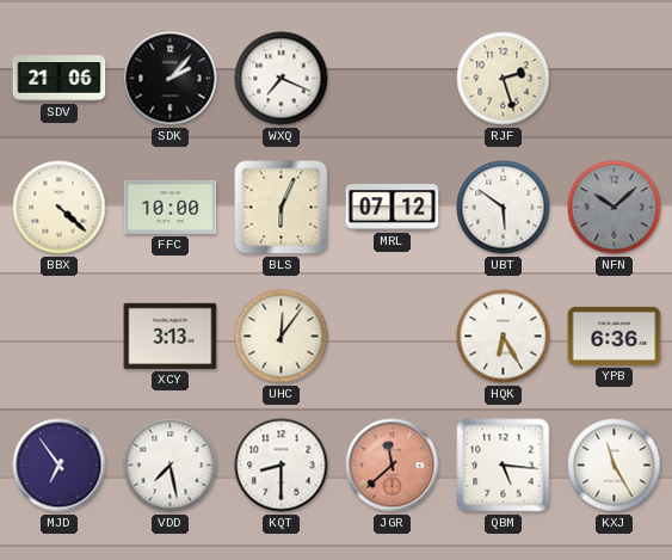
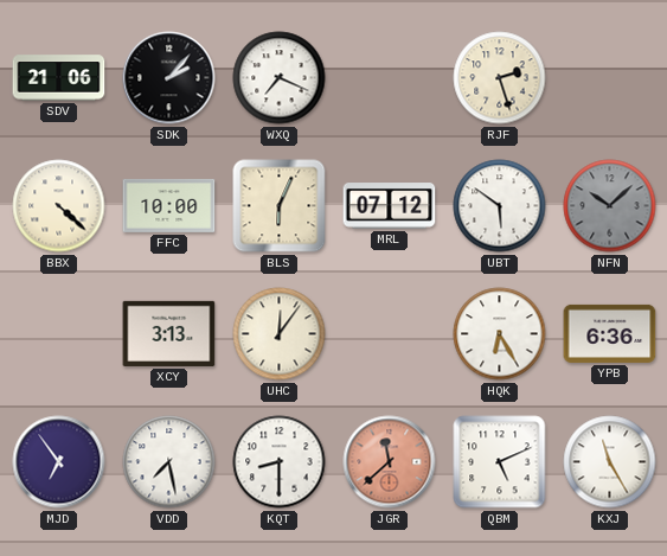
QBM: 5:16 -> 5:11
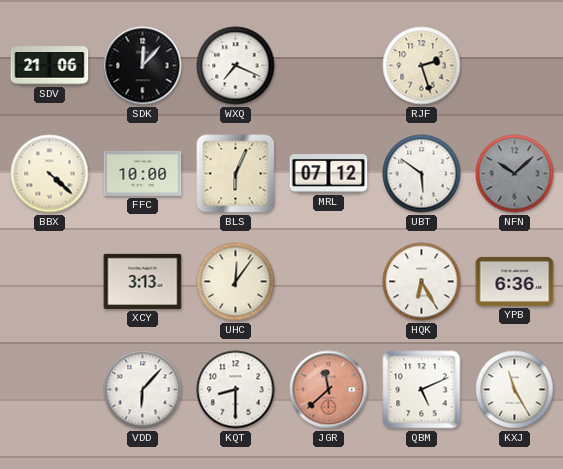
SDK: 2:07 -> 12:07
MJD: 6:54 -> none
VDD: 7:28 -> 6:07
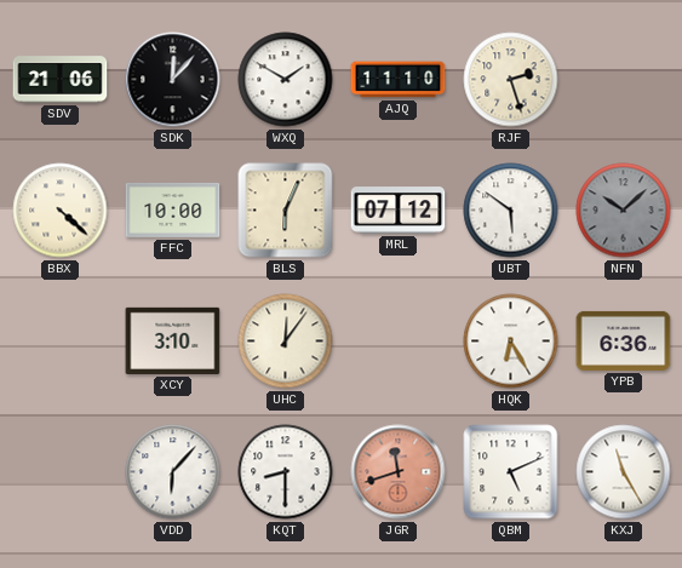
WXQ: 7:19 -> 1:50
AJQ: none -> 11:10
XCY: 3:13 -> 3:10
JGR: 11:38 -> 11:42
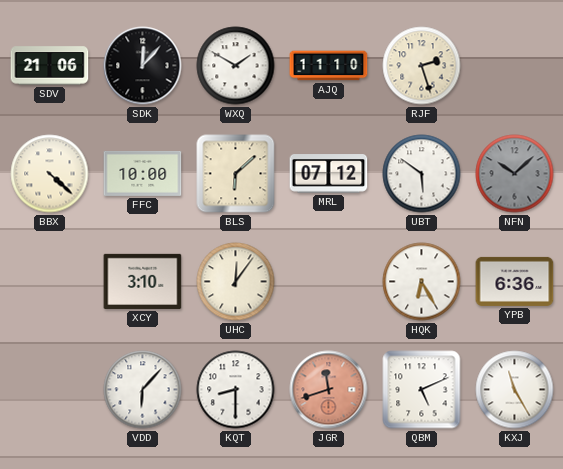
BLS: 6:04 -> 6:08
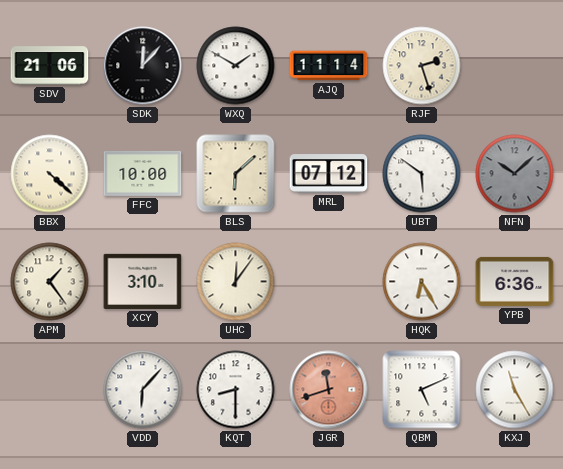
AJQ: 11:10 -> 11:14
APM: none -> 1:24
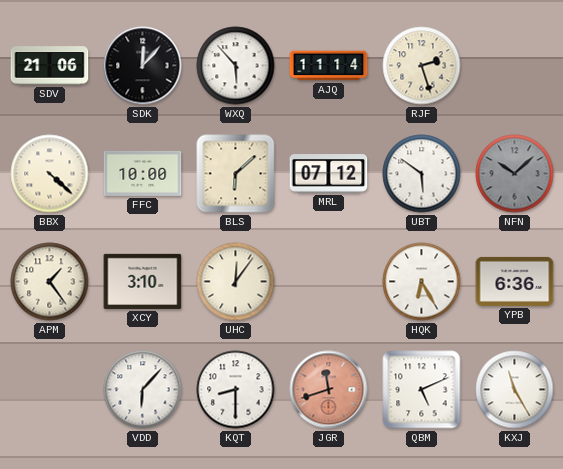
WXQ: 1:50 -> 5:53
